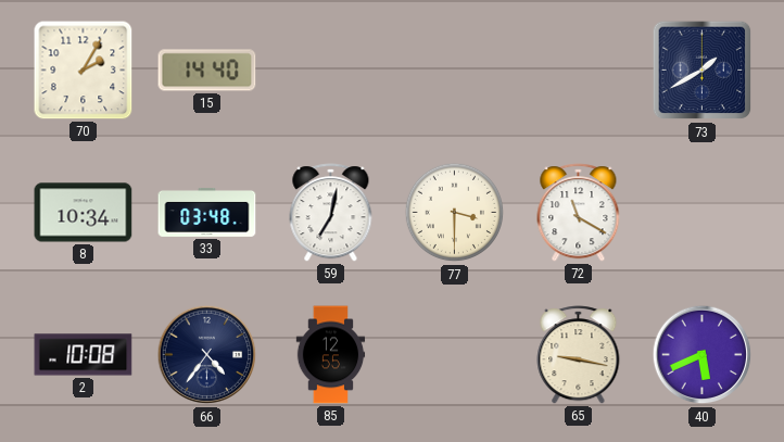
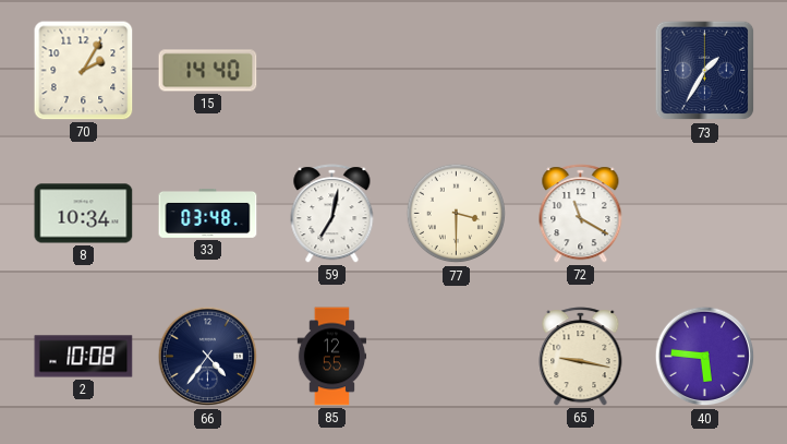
73: 1:40 -> 1:35
40: 5:41 -> 5:46
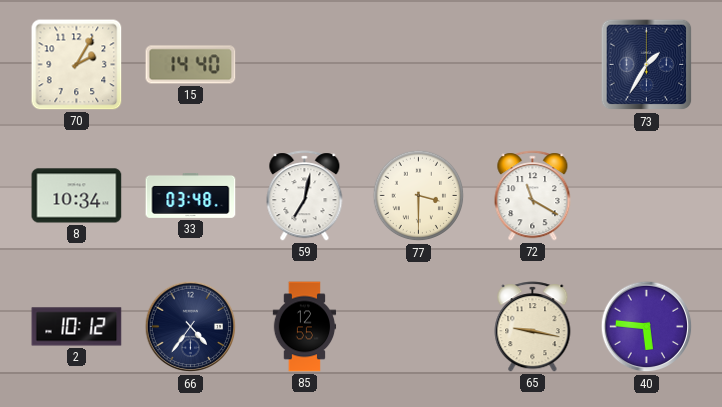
2: 10:08 -> 10:12
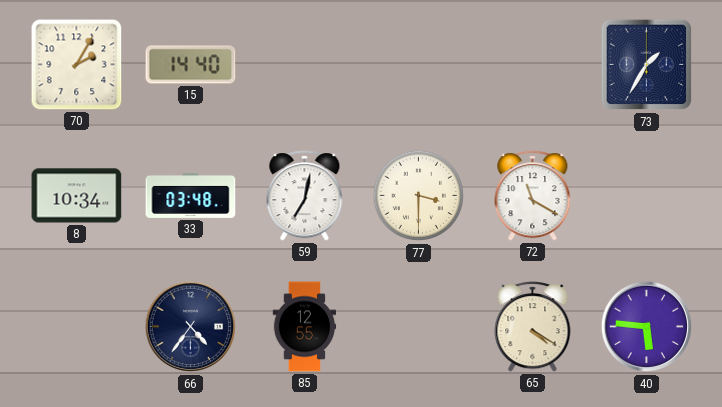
2: 10:12 -> none
65: 9:17 -> 4:20
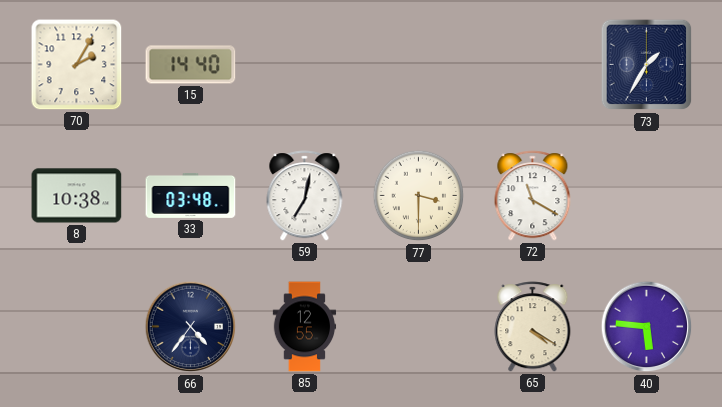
8: 10:34 -> 10:38
